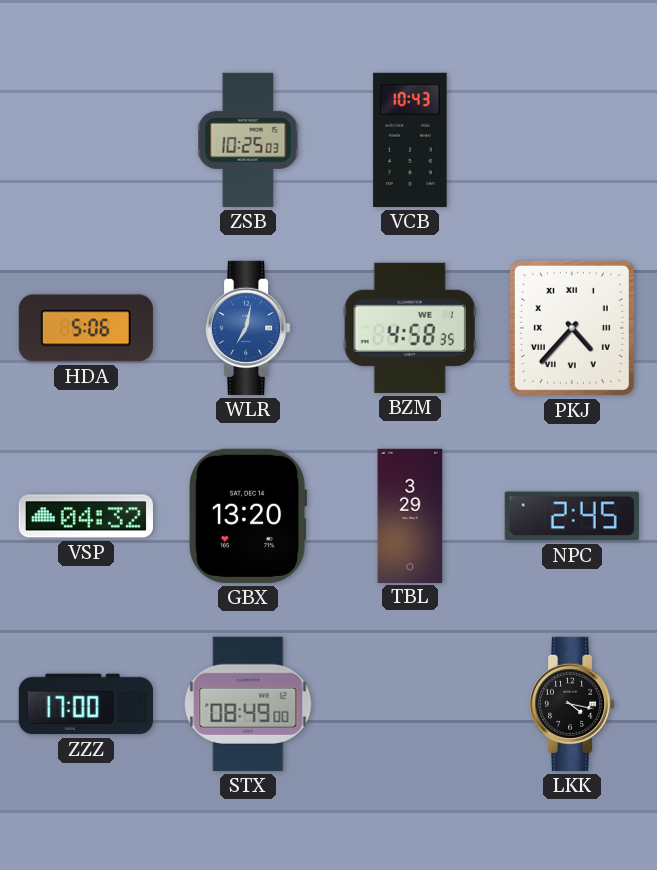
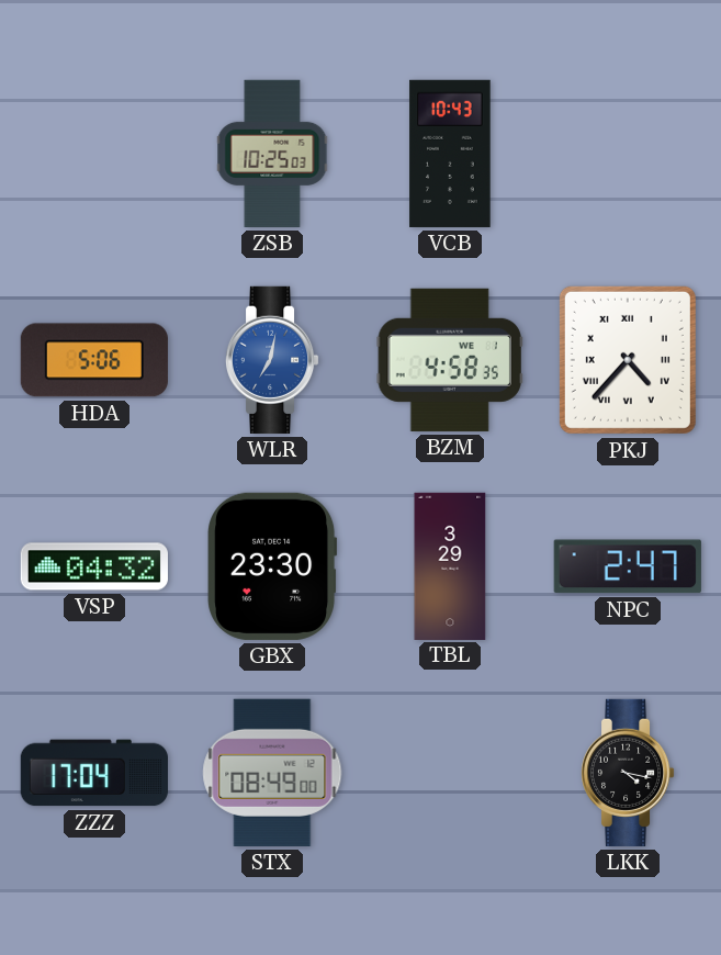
GBX: 13:20 -> 23:30
NPC: 2:45 -> 2:47
ZZZ: 17:00 -> 17:04
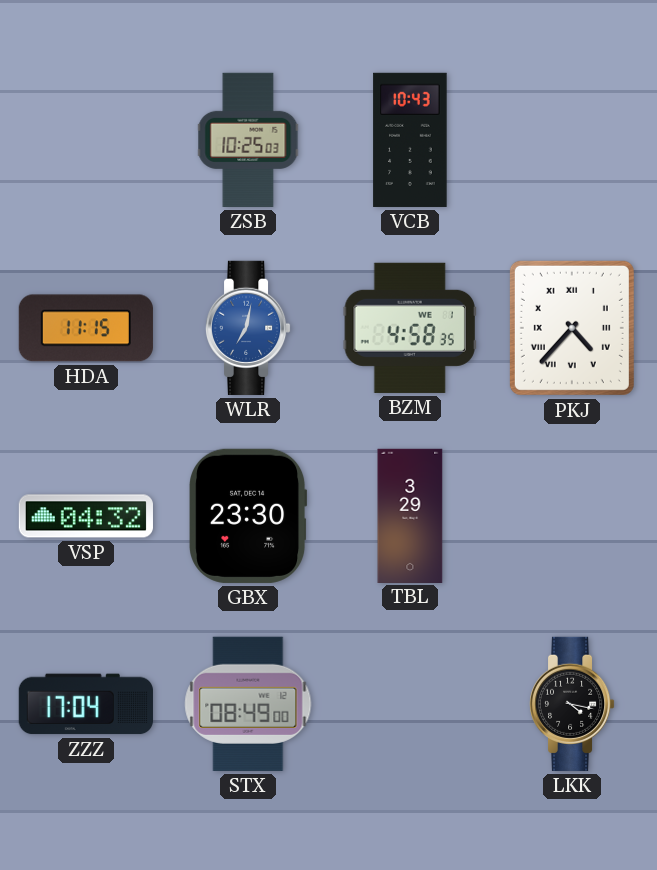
HDA: 5:06 -> 11:15
NPC: 2:47 -> none
